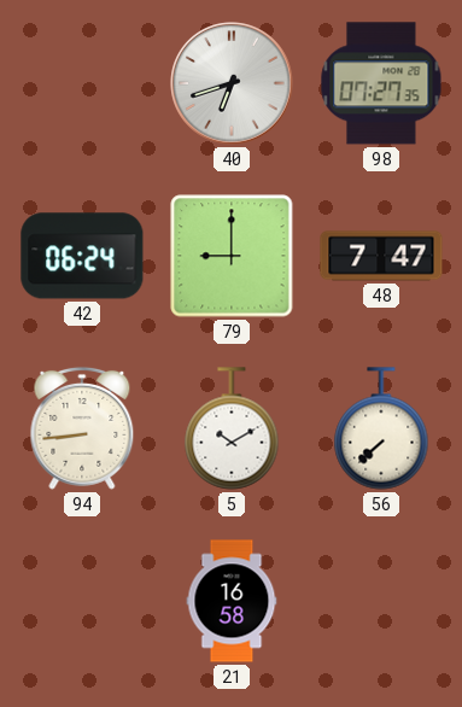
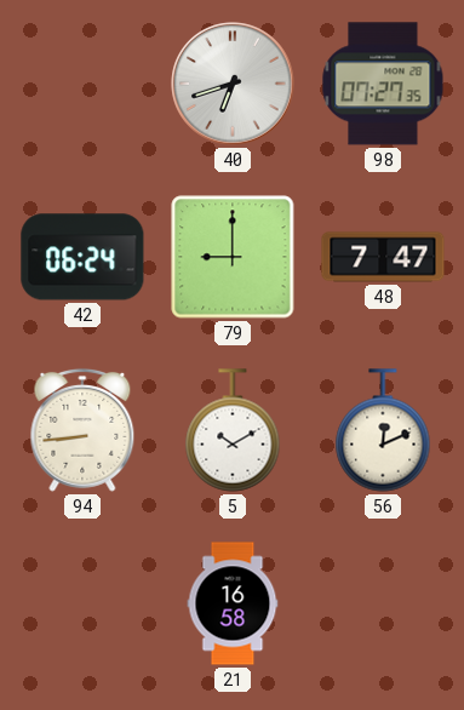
56: 7:38 -> 12:11
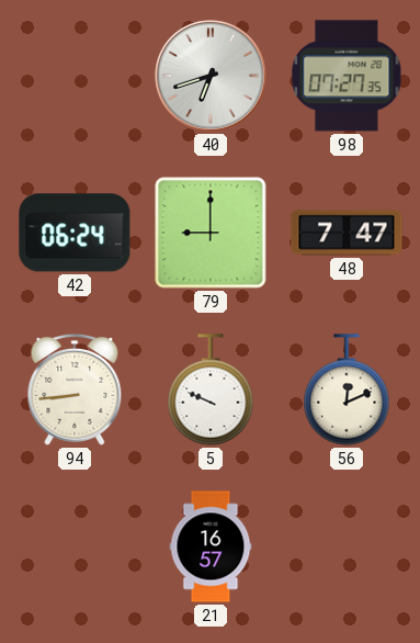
5: 10:10 -> 9:49
21: 16:58 -> 16:57
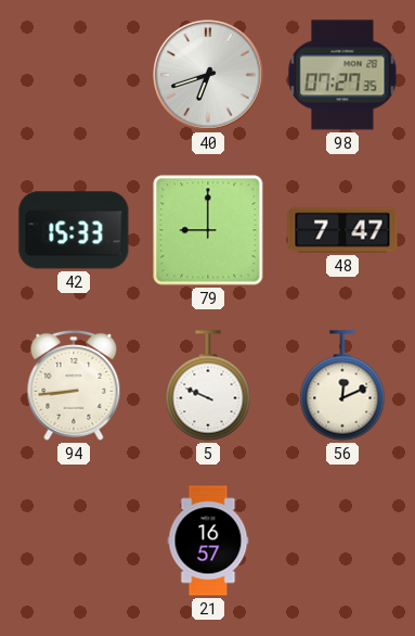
42: 06:24 -> 15:33
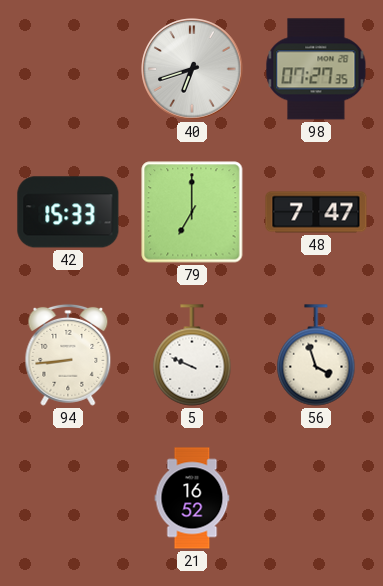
79: 9:00 -> 7:00
56: 12:11 -> 3:57
21: 16:57 -> 16:52
